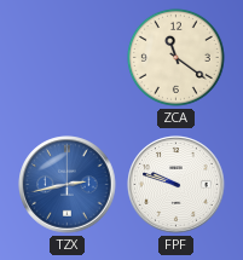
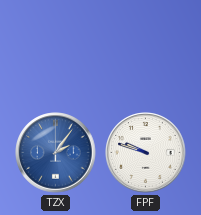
ZCA: 11:21 -> none
TZX: 2:43 -> 2:06
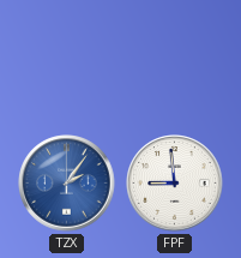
FPF: 9:48 -> 8:59
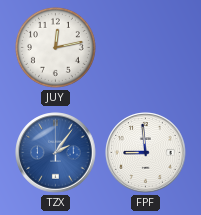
JUY: none -> 12:13
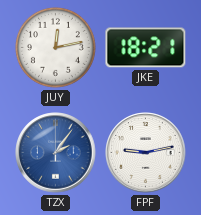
JKE: none -> 18:21
FPF: 8:59 -> 9:13
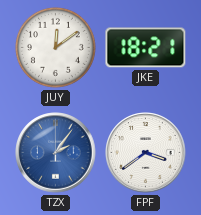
JUY: 12:13 -> 12:09
FPF: 9:13 -> 3:39
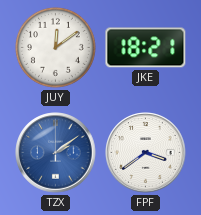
TZX: 2:06 -> 2:09
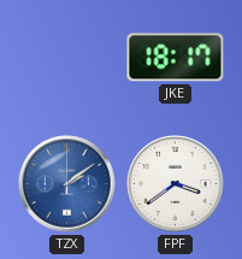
JUY: 12:09 -> none
JKE: 18:21 -> 18:17
